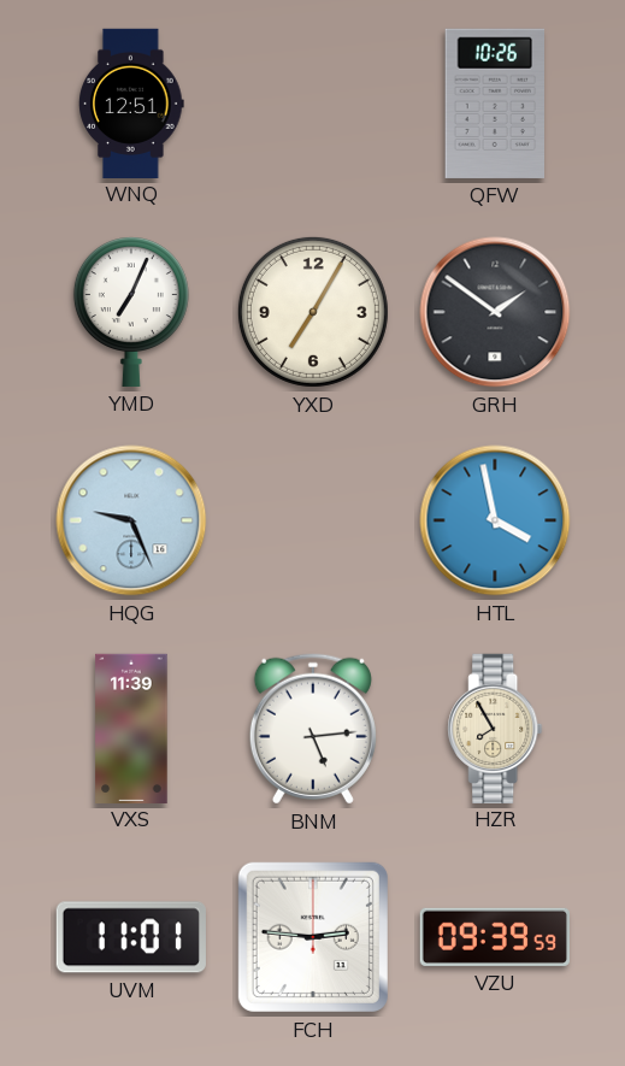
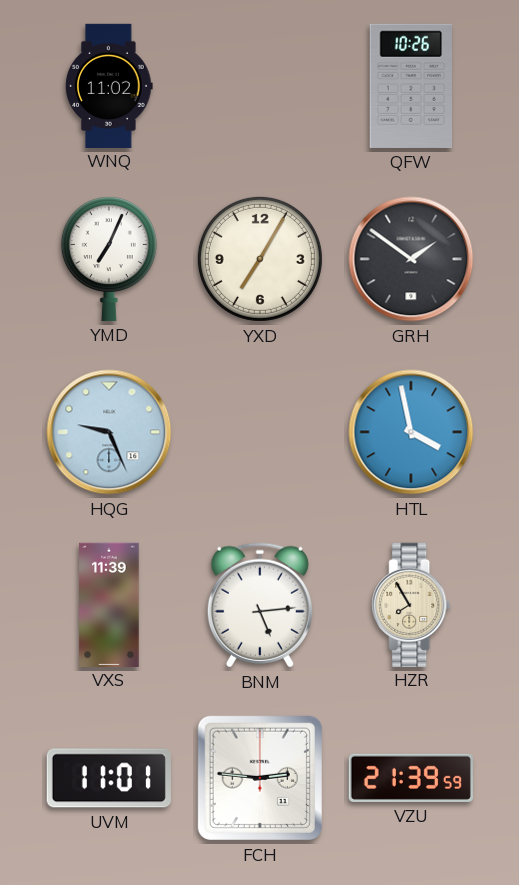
WNQ: 12:51 -> 11:02
VZU: 09:39 -> 21:39
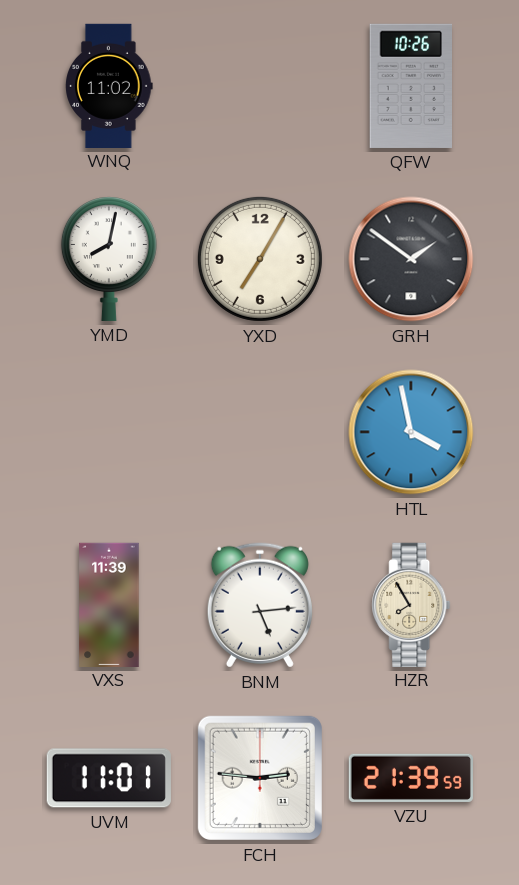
YMD: 7:04 -> 8:02
HQG: 9:26 -> none
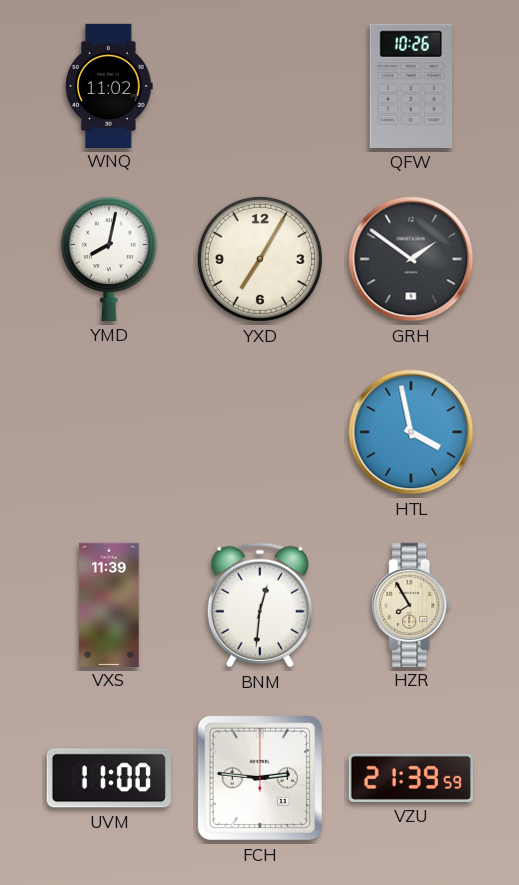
BNM: 5:14 -> 12:31
UVM: 11:01 -> 11:00
